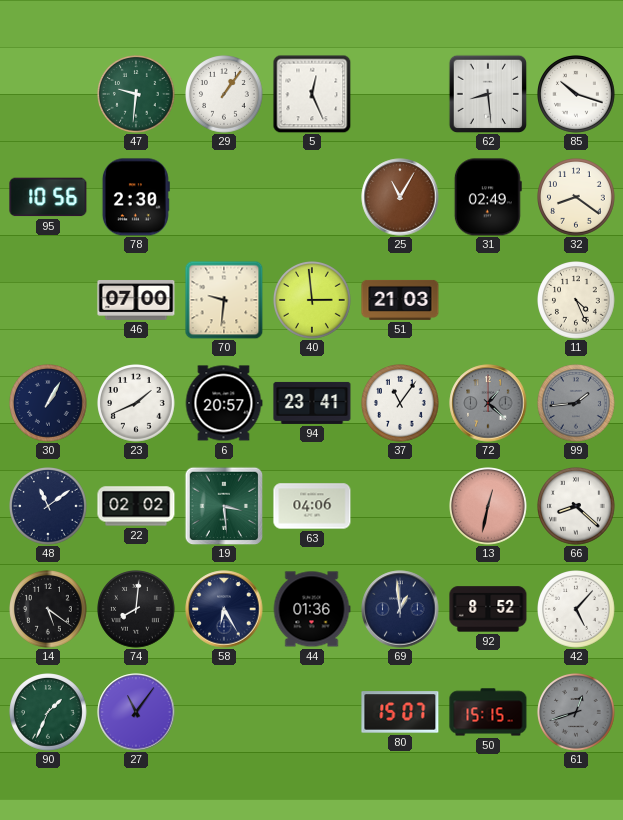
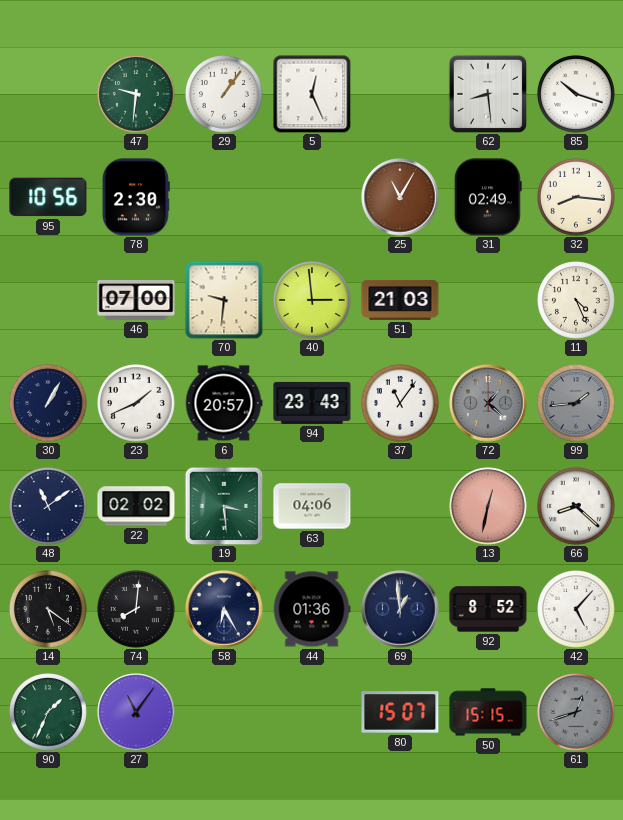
32: 8:21 -> 8:16
94: 23:41 -> 23:43
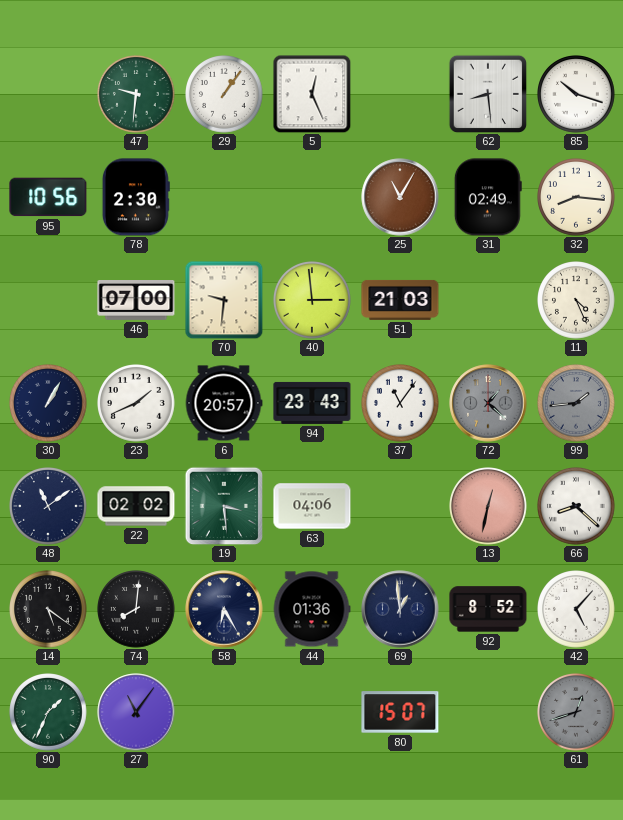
50: 15:15 -> none
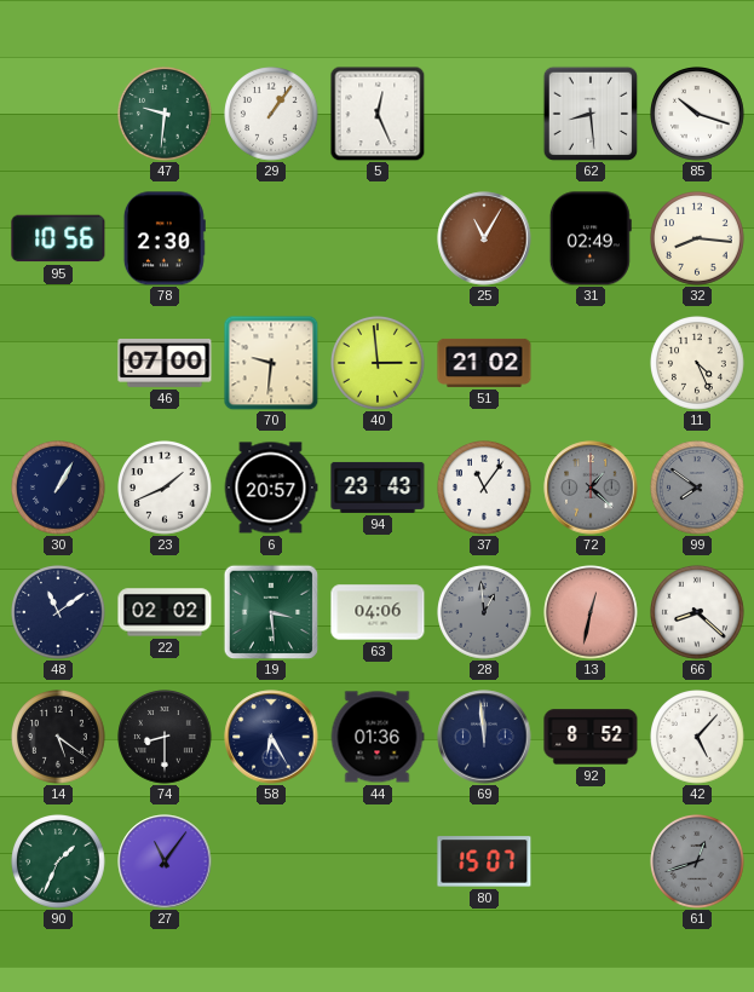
51: 21:03 -> 21:02
99: 1:44 -> 7:51
28: none -> 12:59
74: 8:01 -> 8:30
69: 12:59 -> 11:59
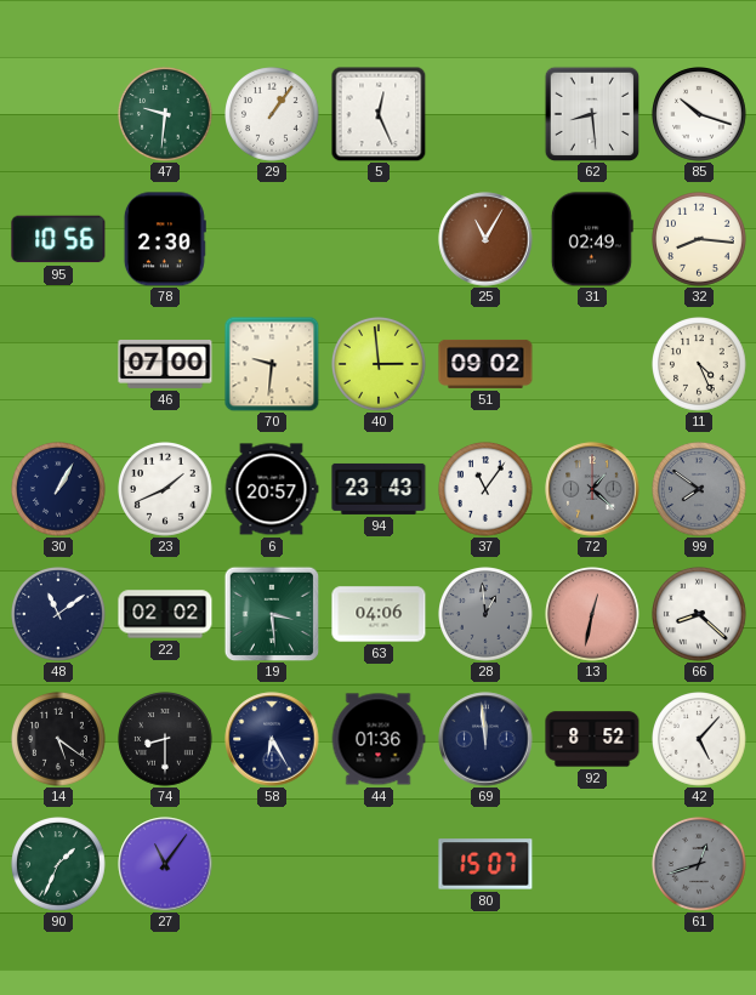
51: 21:02 -> 09:02
